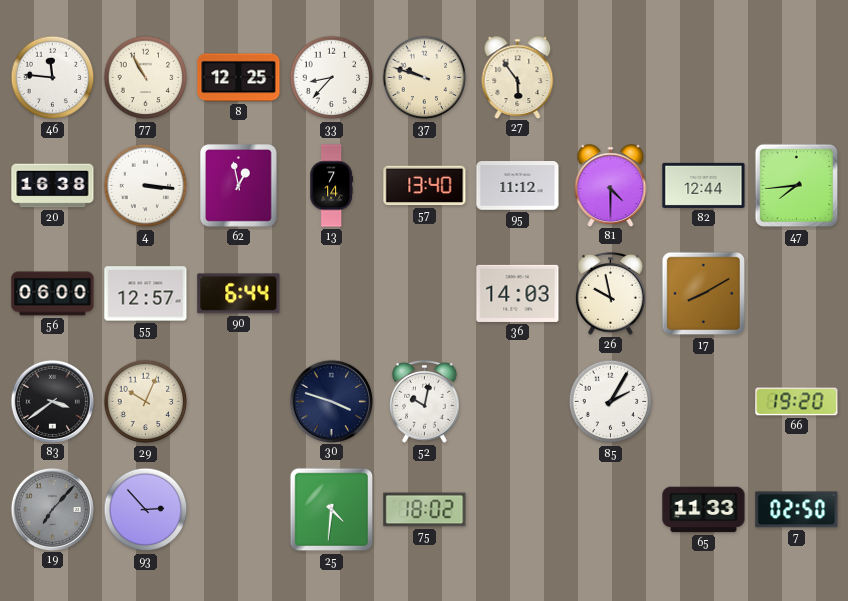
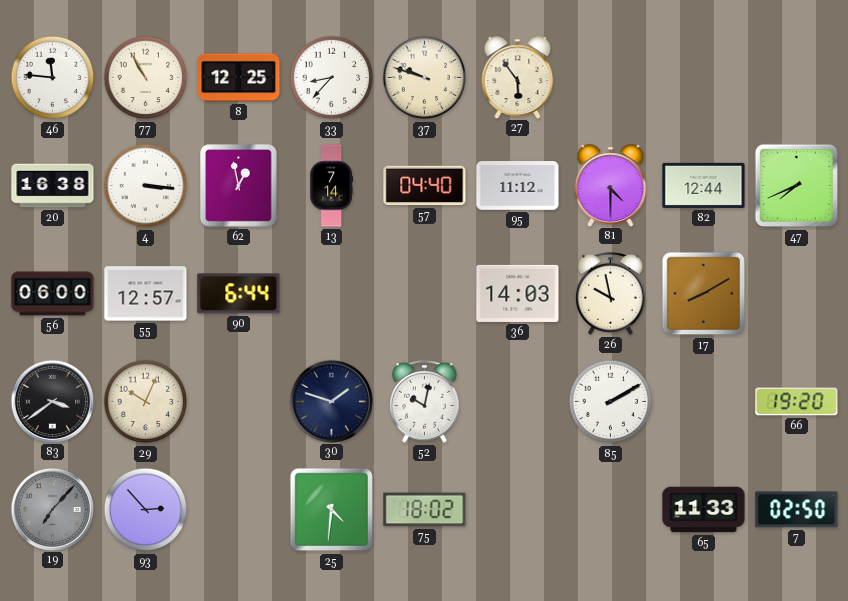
57: 13:40 -> 04:40
47: 7:44 -> 7:41
30: 3:48 -> 1:48
85: 2:05 -> 2:10
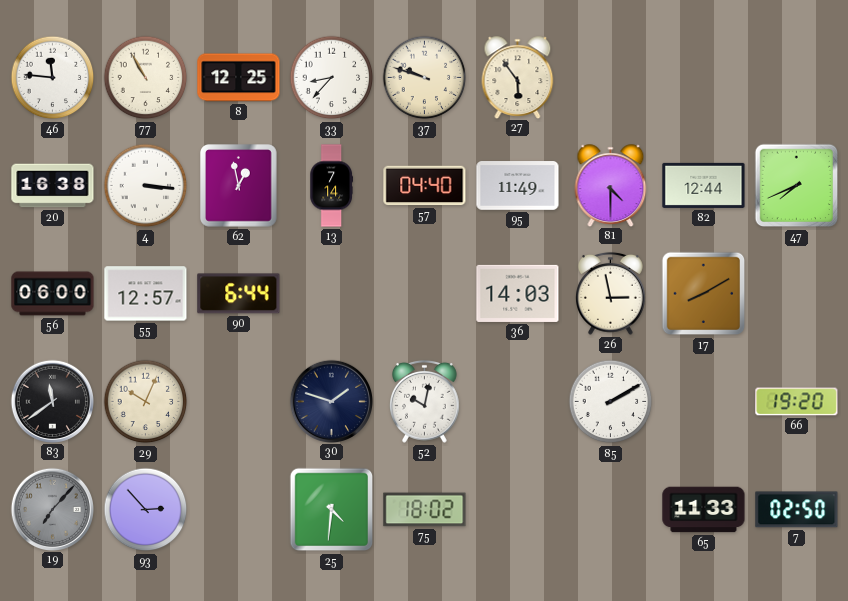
95: 11:12 -> 11:49
26: 9:58 -> 2:58
83: 3:39 -> 11:39
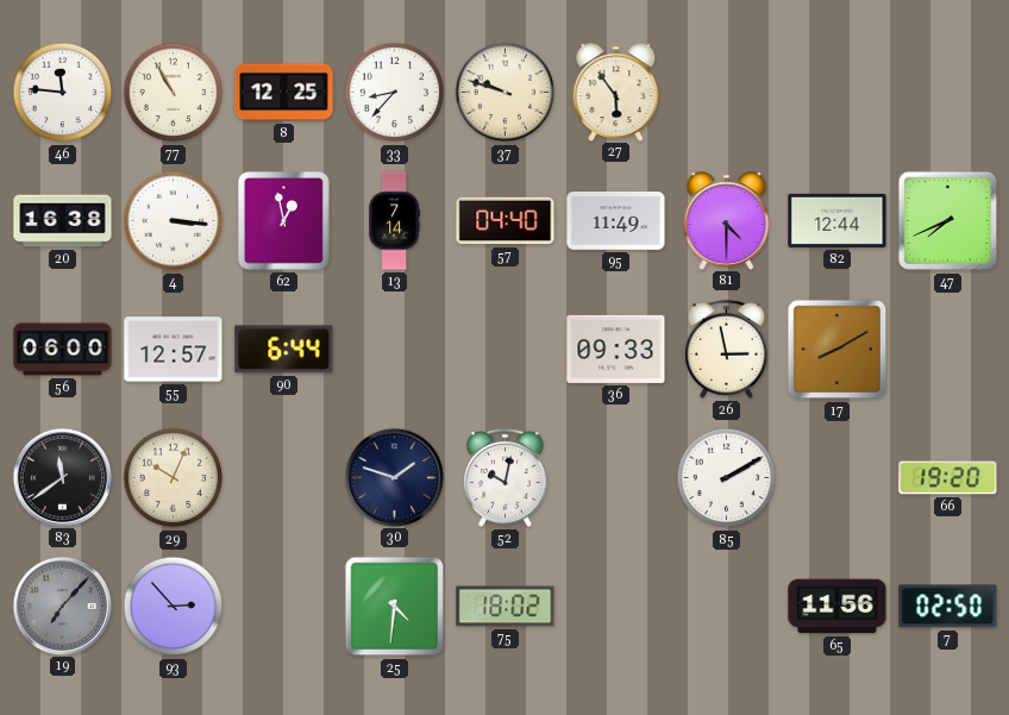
36: 14:03 -> 09:33
65: 11:33 -> 11:56
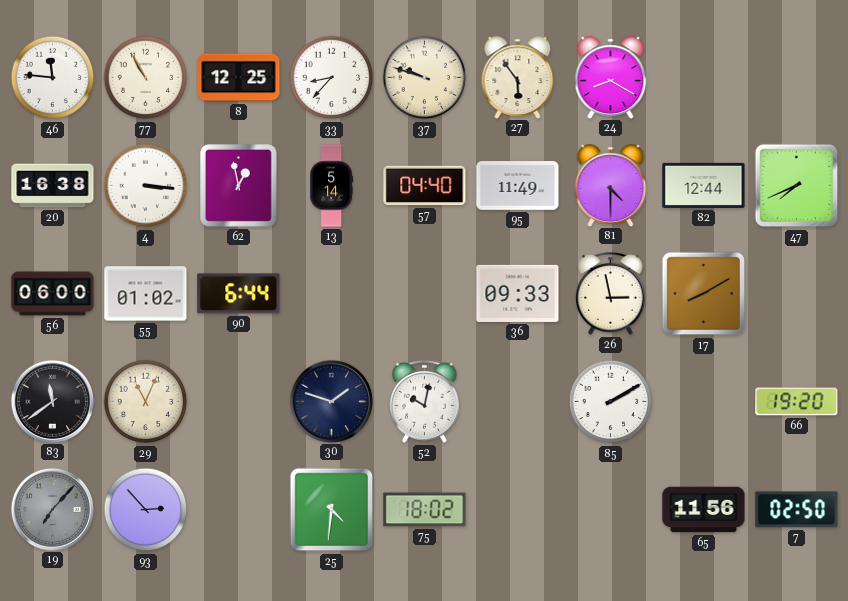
24: none -> 8:20
13: 7:14 -> 5:14
55: 12:57 -> 01:02
29: 10:04 -> 11:04
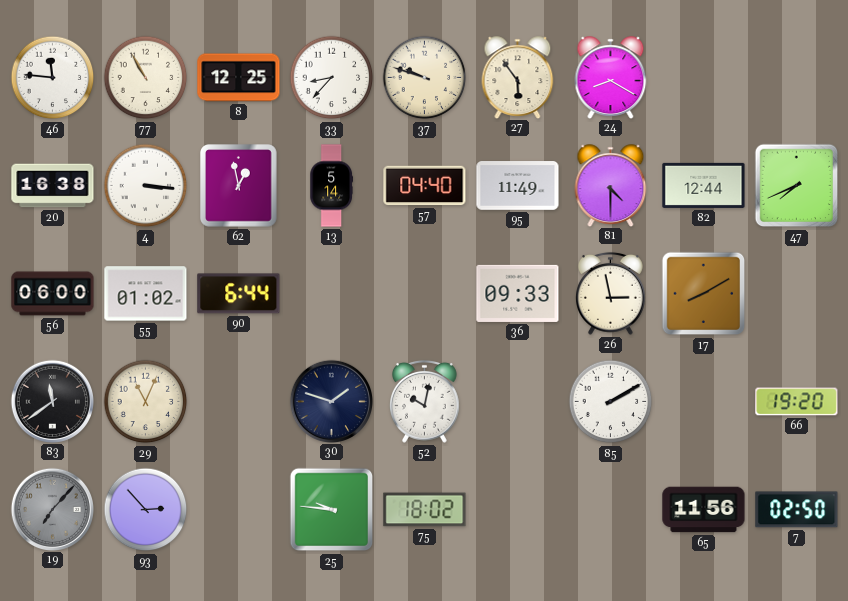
25: 4:31 -> 9:46
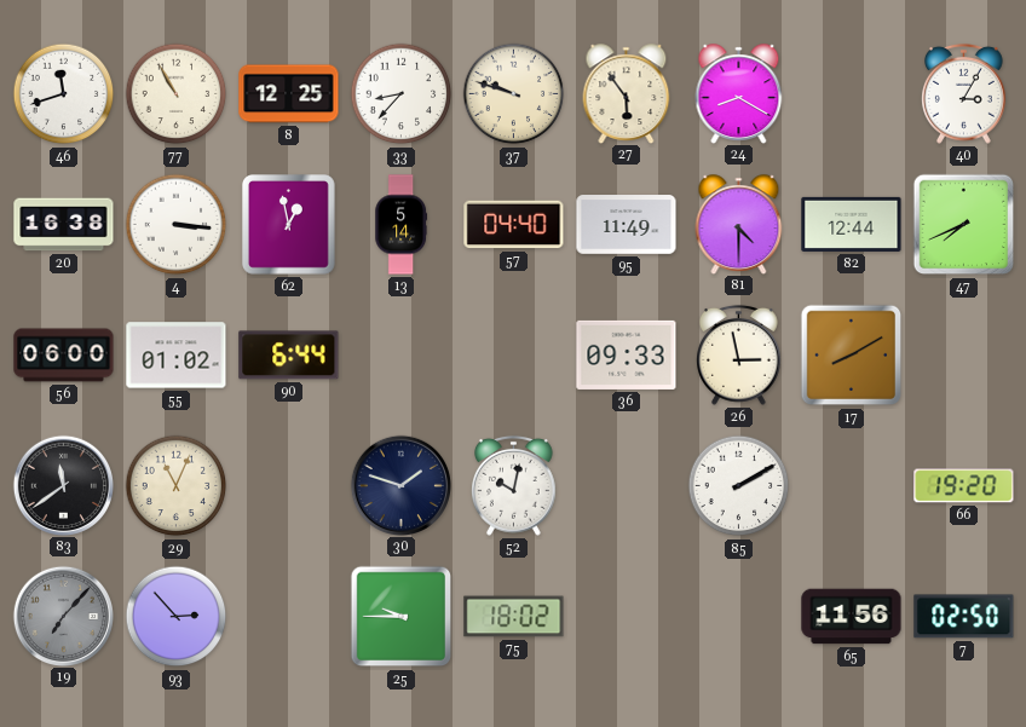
46: 11:46 -> 11:42
40: none -> 3:05
25: 9:46 -> 9:45
